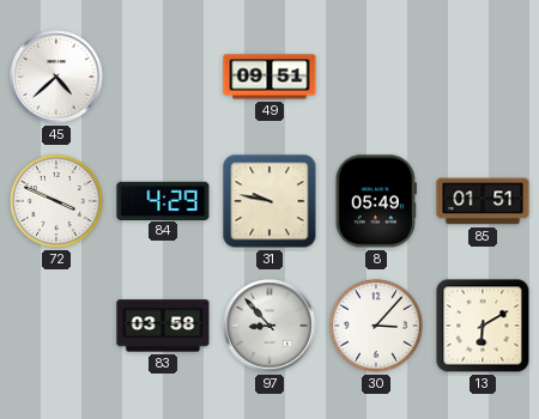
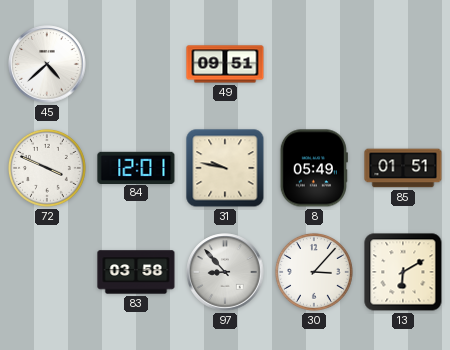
84: 4:29 -> 12:01
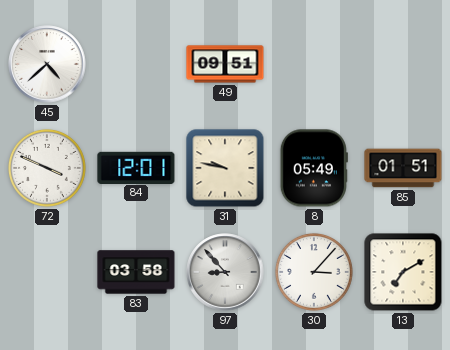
13: 6:10 -> 7:10
